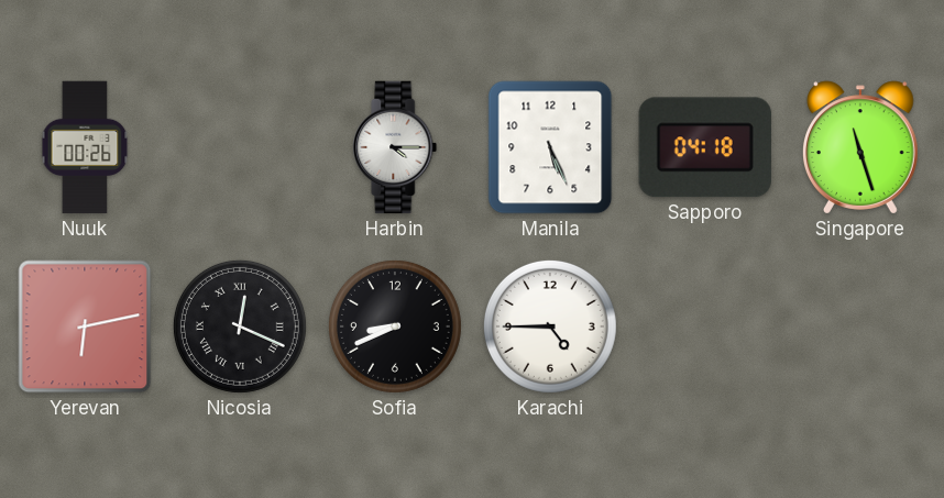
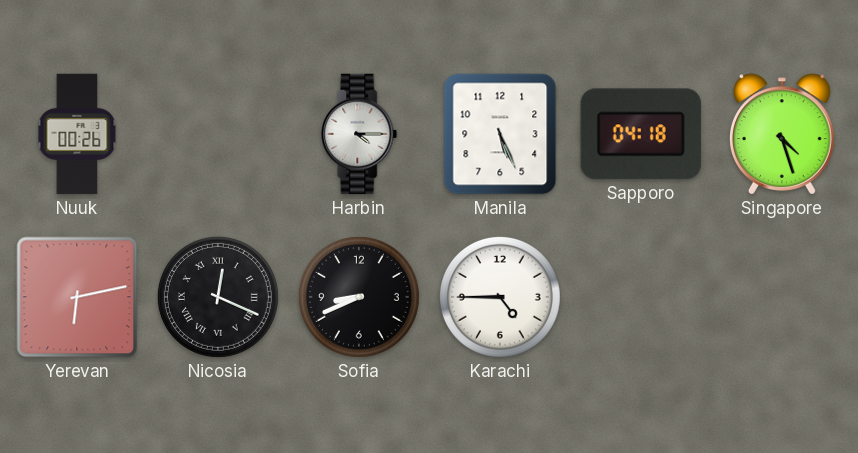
Singapore: 11:27 -> 4:27
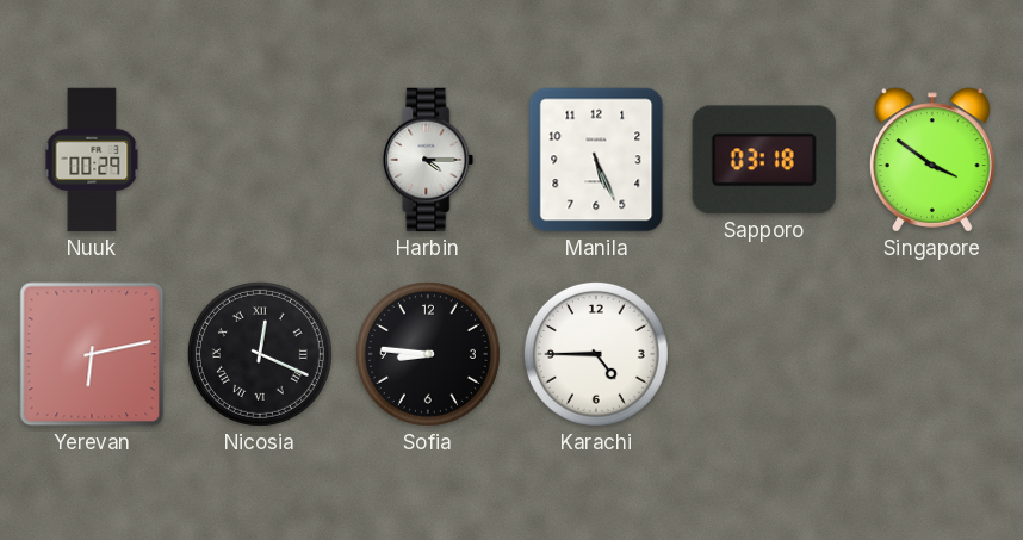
Nuuk: 00:26 -> 00:29
Sapporo: 04:18 -> 03:18
Singapore: 4:27 -> 3:51
Sofia: 8:41 -> 8:46
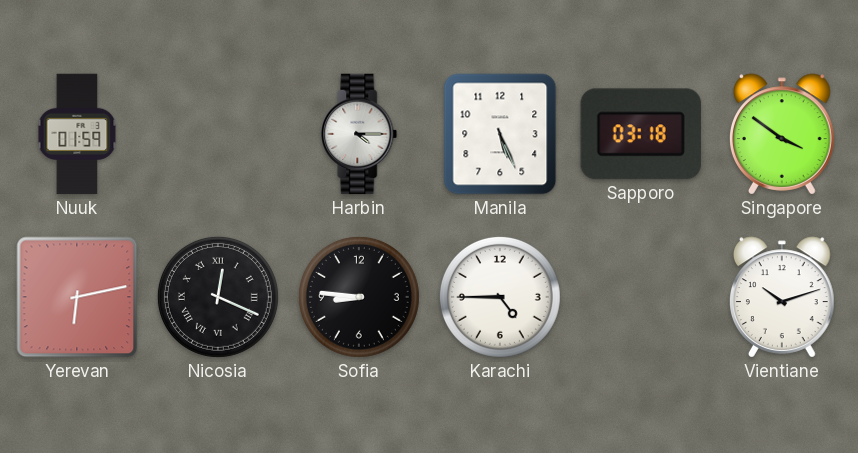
Nuuk: 00:29 -> 01:59
Vientiane: none -> 10:12
